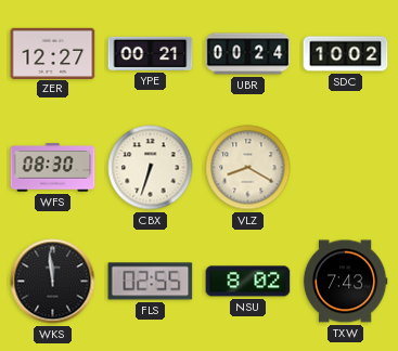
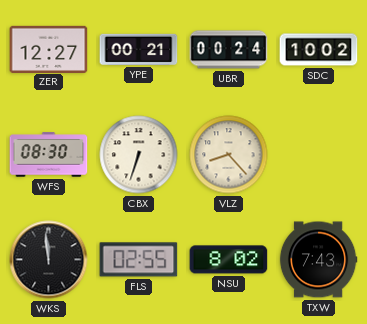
VLZ: 8:20 -> 8:23
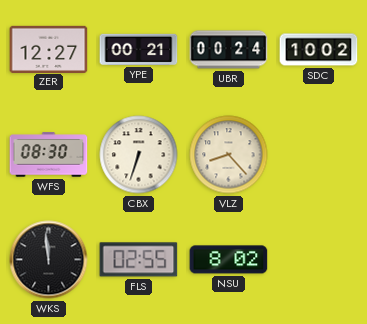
TXW: 7:43 -> none
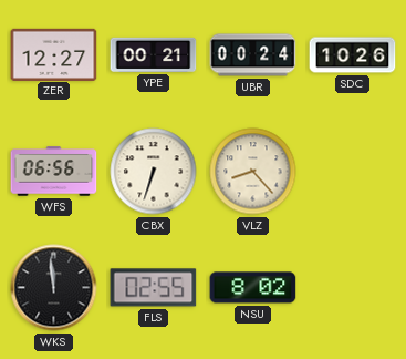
SDC: 10:02 -> 10:26
WFS: 08:30 -> 06:56
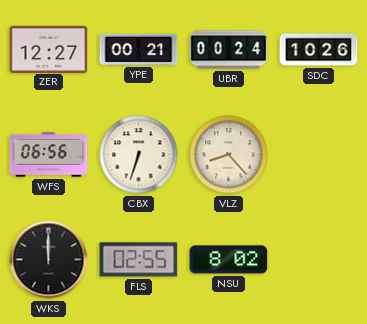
WKS: 11:59 -> 12:00
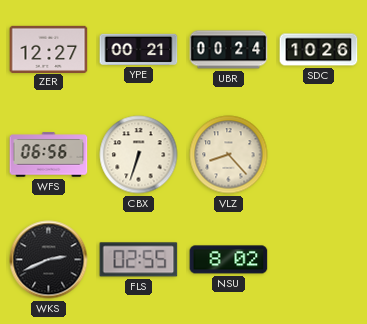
WKS: 12:00 -> 2:41
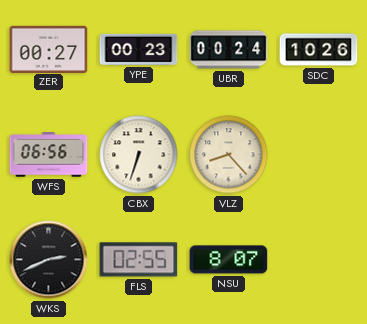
ZER: 12:27 -> 00:27
YPE: 00:21 -> 00:23
NSU: 8:02 -> 8:07
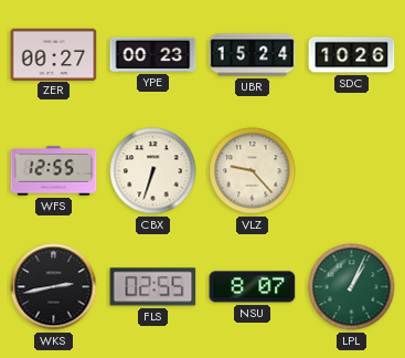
UBR: 00:24 -> 15:24
WFS: 06:56 -> 12:55
VLZ: 8:23 -> 9:23
WKS: 2:41 -> 2:43
LPL: none -> 1:04
